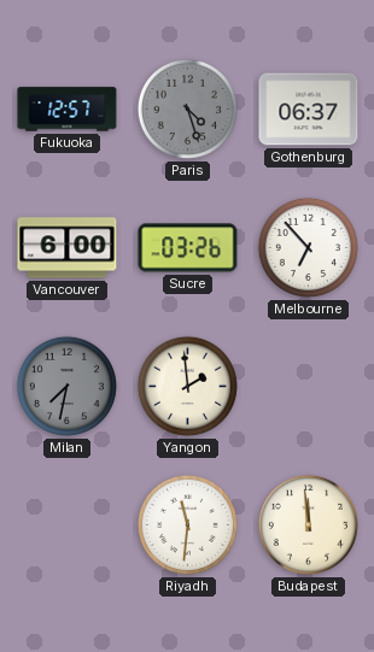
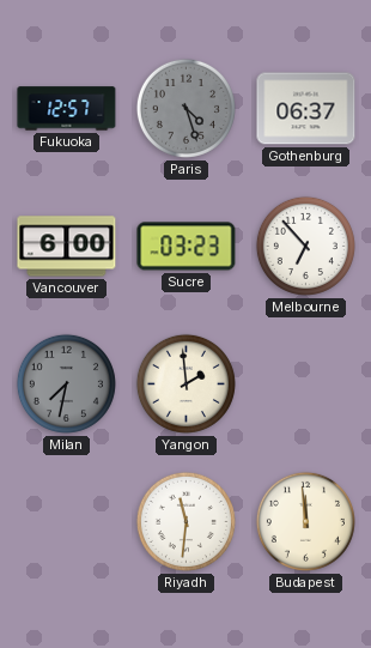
Sucre: 03:26 -> 03:23
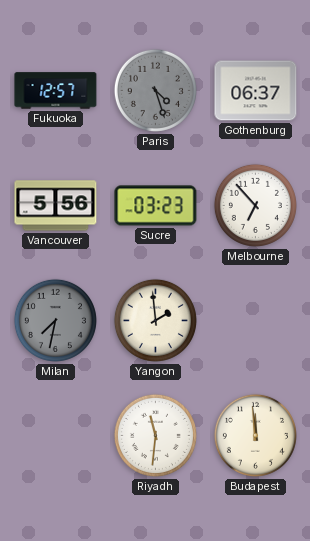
Vancouver: 6:00 -> 5:56
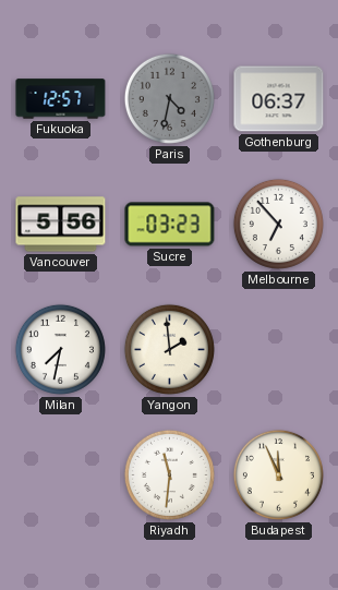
Paris: 4:27 -> 4:32
Milan dial: grey -> white
Budapest: 11:59 -> 11:56
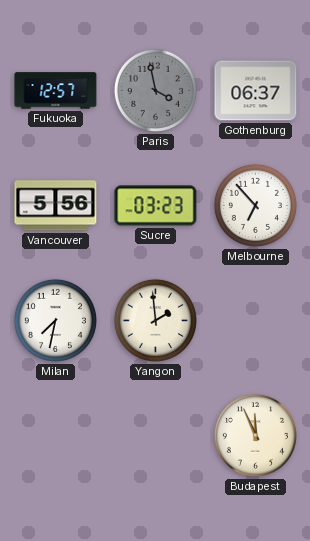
Paris: 4:32 -> 3:58
Riyadh: 11:31 -> none
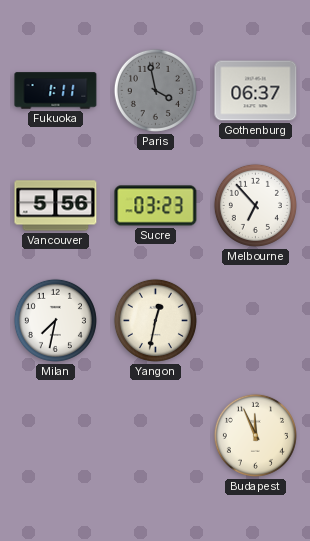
Fukuoka: 12:57 -> 1:11
Yangon: 1:59 -> 12:32
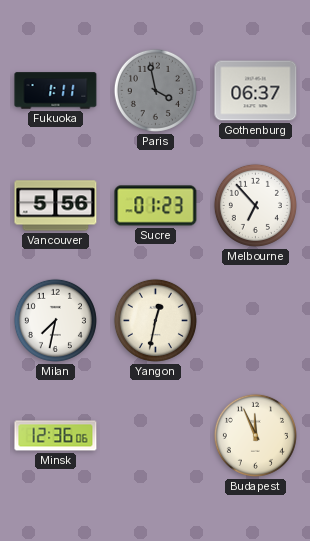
Sucre: 03:23 -> 01:23
Minsk: none -> 12:36
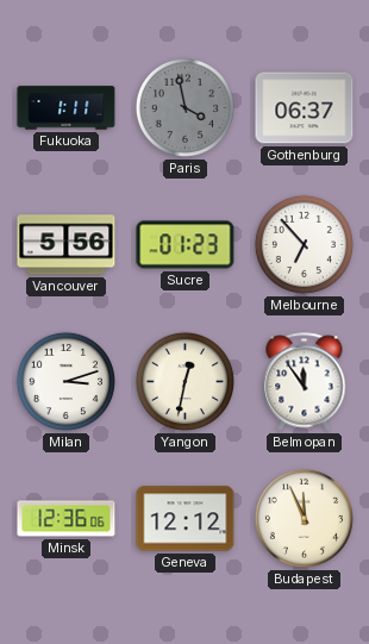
Milan: 7:32 -> 3:12
Belmopan: none -> 11:54
Geneva: none -> 12:12
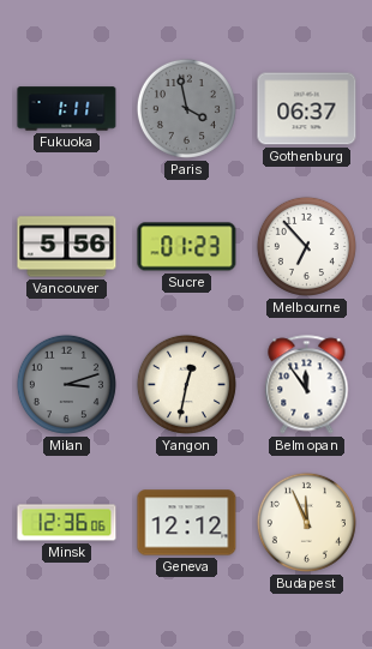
Milan dial: white -> grey
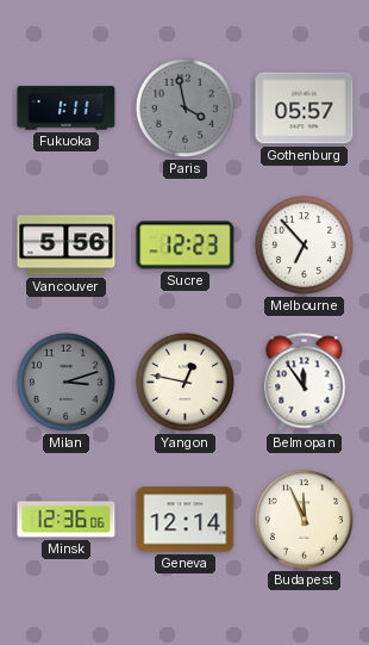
Gothenburg: 06:37 -> 05:57
Sucre: 01:23 -> 12:23
Yangon: 12:32 -> 12:47
Geneva: 12:12 -> 12:14
